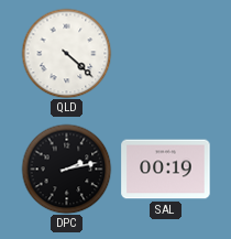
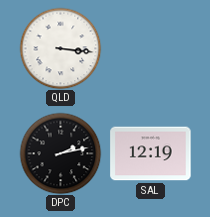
QLD: 4:22 -> 3:16
SAL: 00:19 -> 12:19
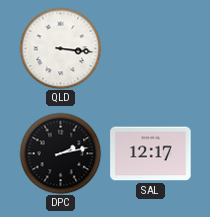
SAL: 12:19 -> 12:17
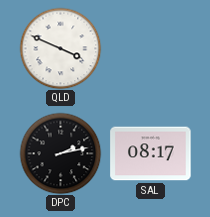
QLD: 3:16 -> 3:49
SAL: 12:17 -> 08:17
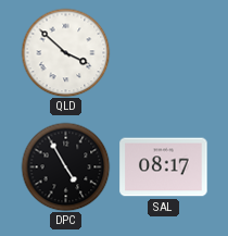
QLD: 3:49 -> 3:52
DPC: 2:13 -> 4:55
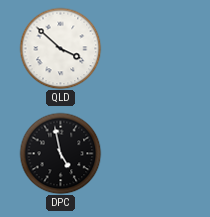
DPC: 4:55 -> 4:58
SAL: 08:17 -> none
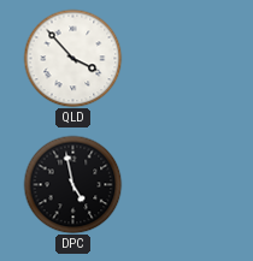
QLD: 3:52 -> 3:53
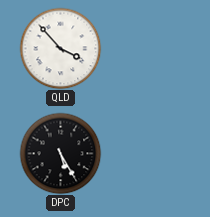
DPC: 4:58 -> 5:25
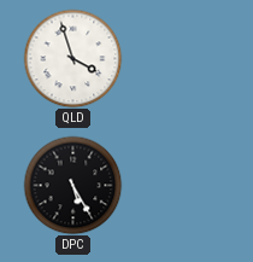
QLD: 3:53 -> 3:57
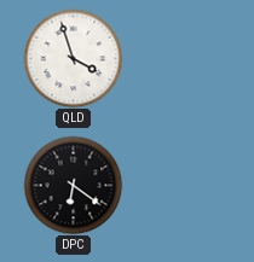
DPC: 5:25 -> 6:21
